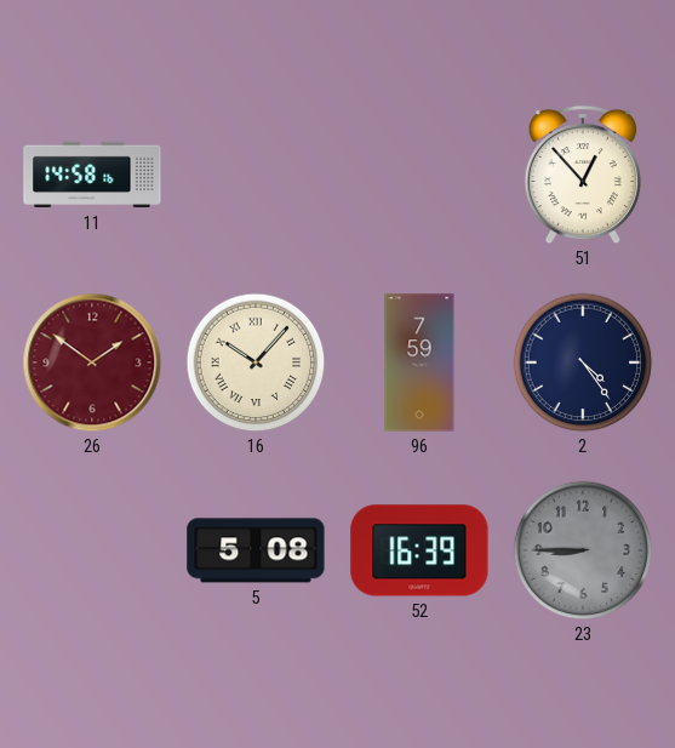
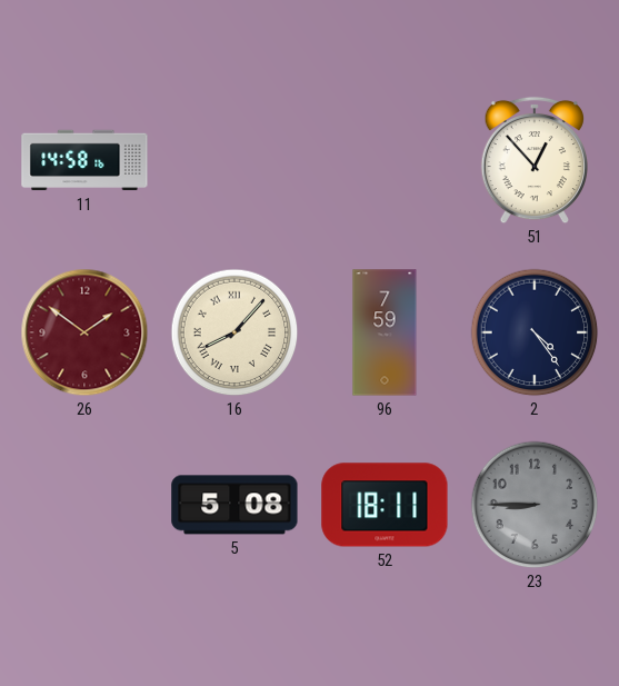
16: 10:07 -> 8:07
52: 16:39 -> 18:11
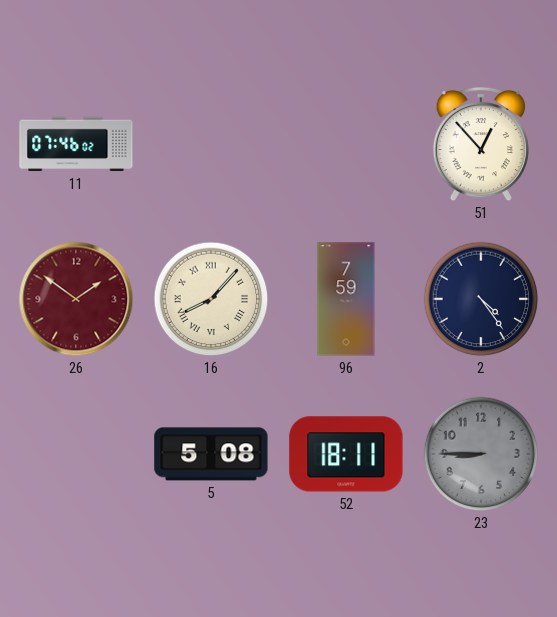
11: 14:58 -> 07:46
